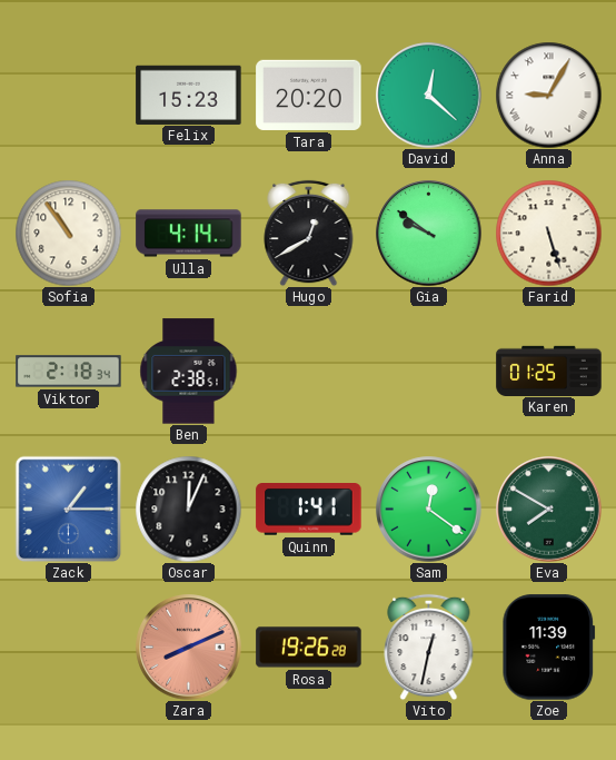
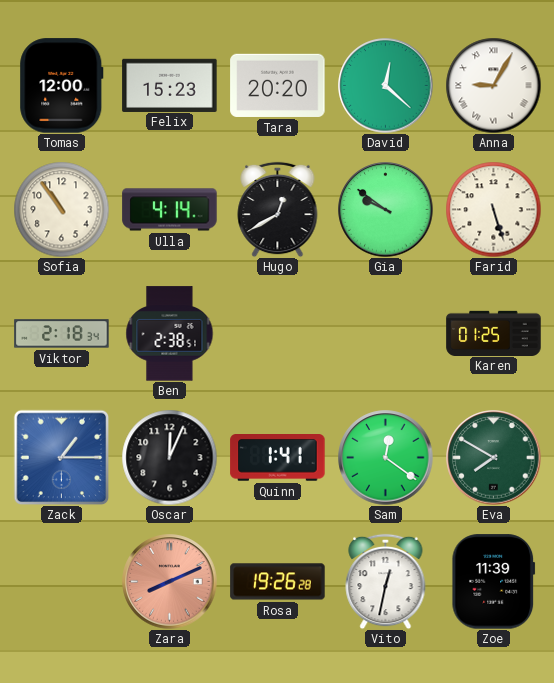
Tomas: none -> 12:00
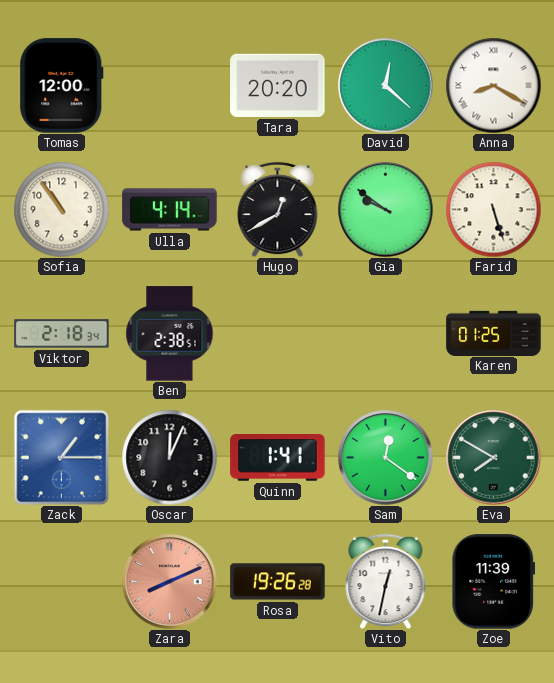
Felix: 15:23 -> none
Anna: 9:05 -> 8:20
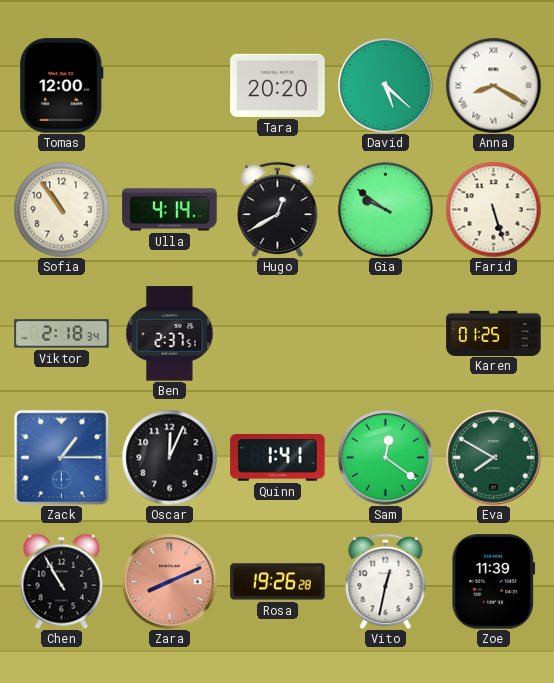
David: 12:22 -> 5:22
Ben: 2:38 -> 2:37
Chen: none -> 10:55
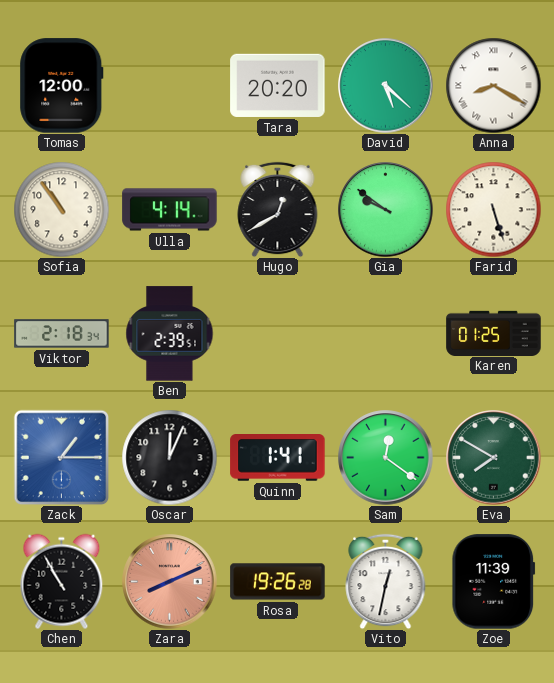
Ben: 2:37 -> 2:39
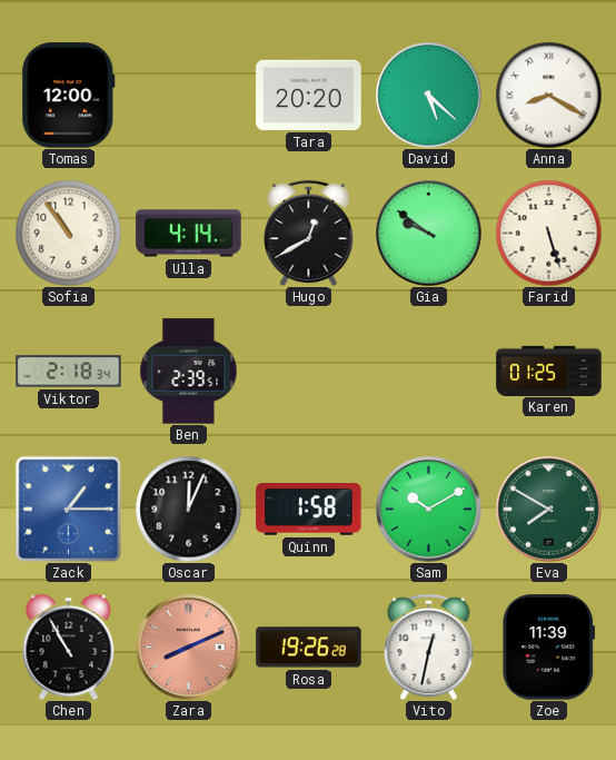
Quinn: 1:41 -> 1:58
Sam: 12:21 -> 10:10
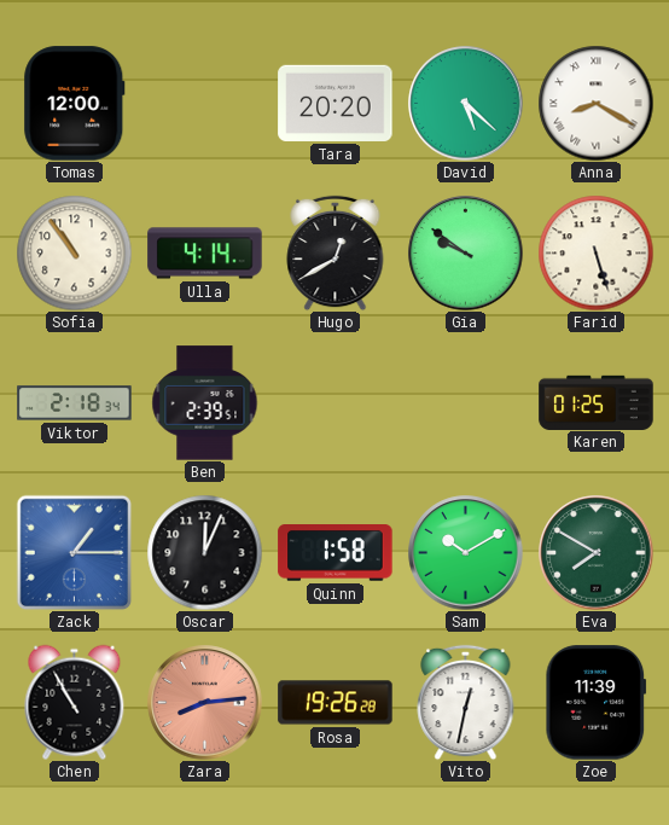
Zara: 8:11 -> 8:14
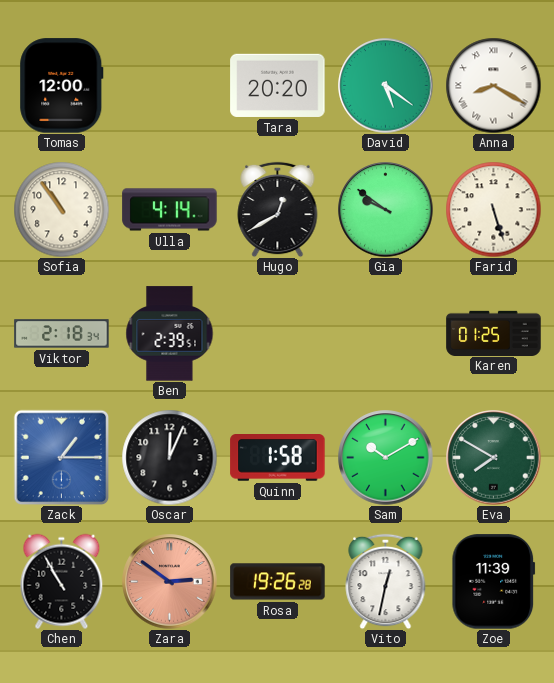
David: 5:22 -> 5:21
Zara: 8:14 -> 2:51
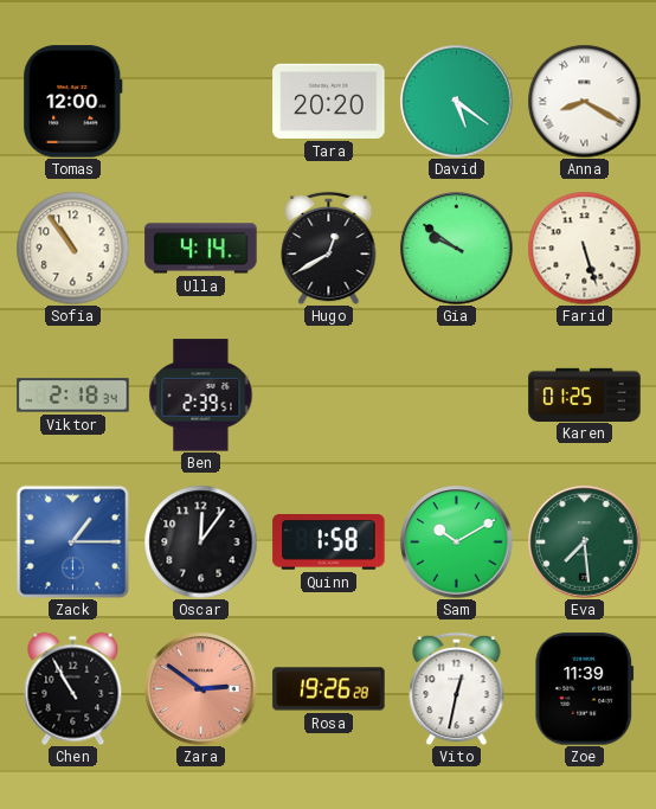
Oscar: 12:04 -> 12:06
Eva: 7:50 -> 7:29
